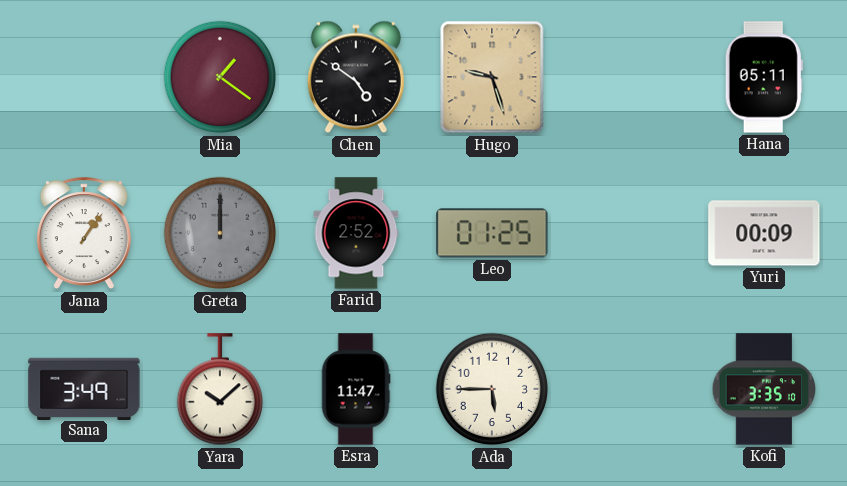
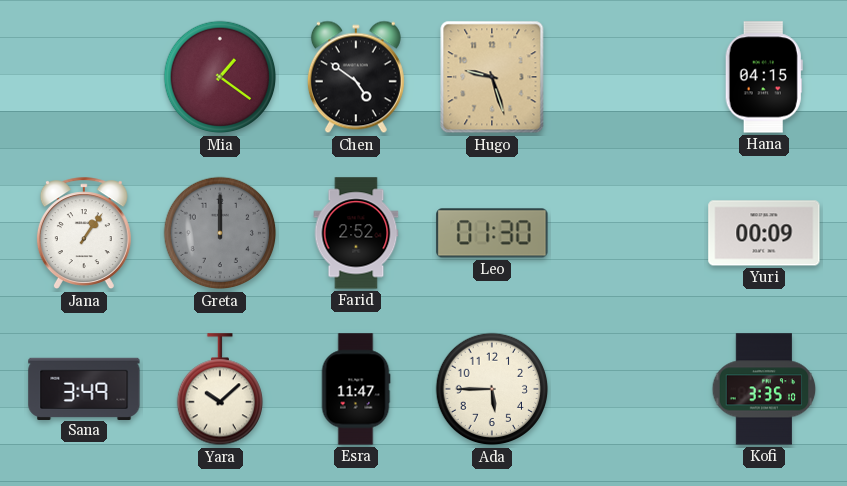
Hana: 05:11 -> 04:15
Leo: 01:25 -> 01:30
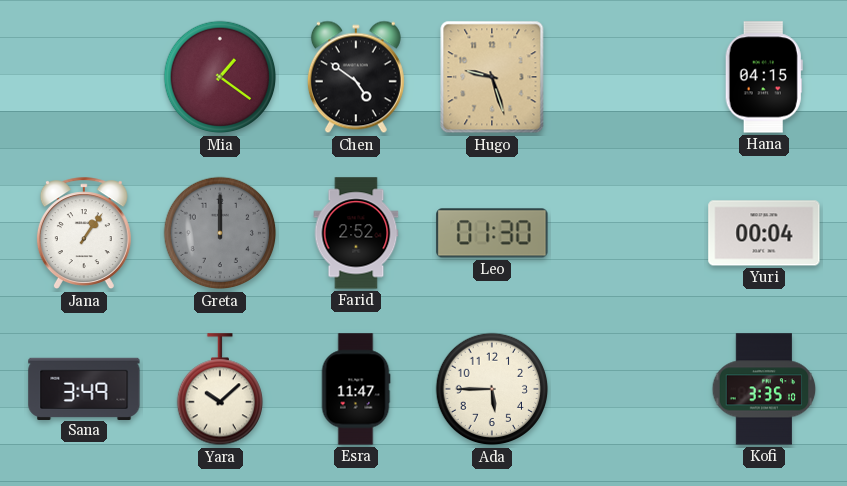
Yuri: 00:09 -> 00:04
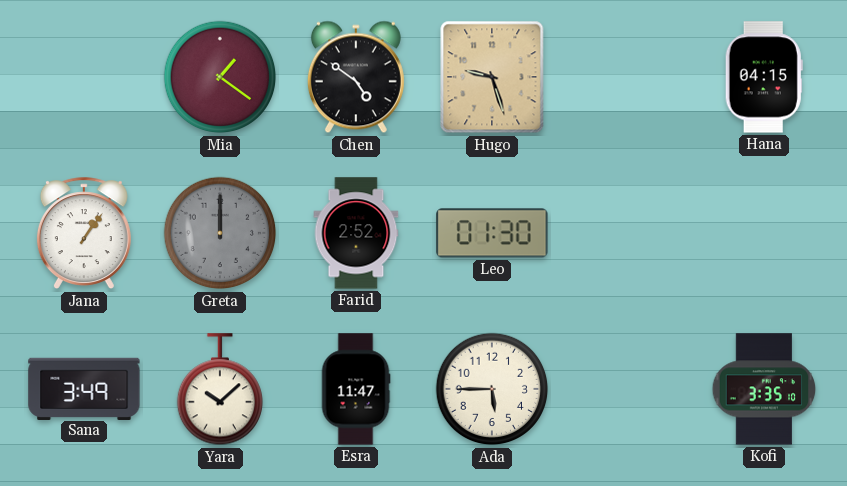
Yuri: 00:04 -> none
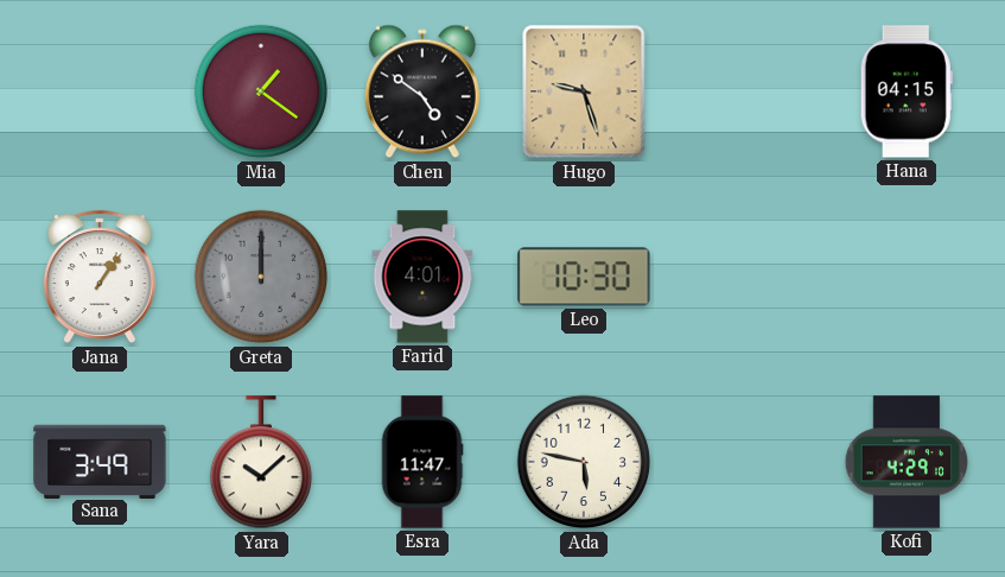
Farid: 2:52 -> 4:01
Leo: 01:30 -> 10:30
Ada: 5:45 -> 5:47
Kofi: 3:35 -> 4:29
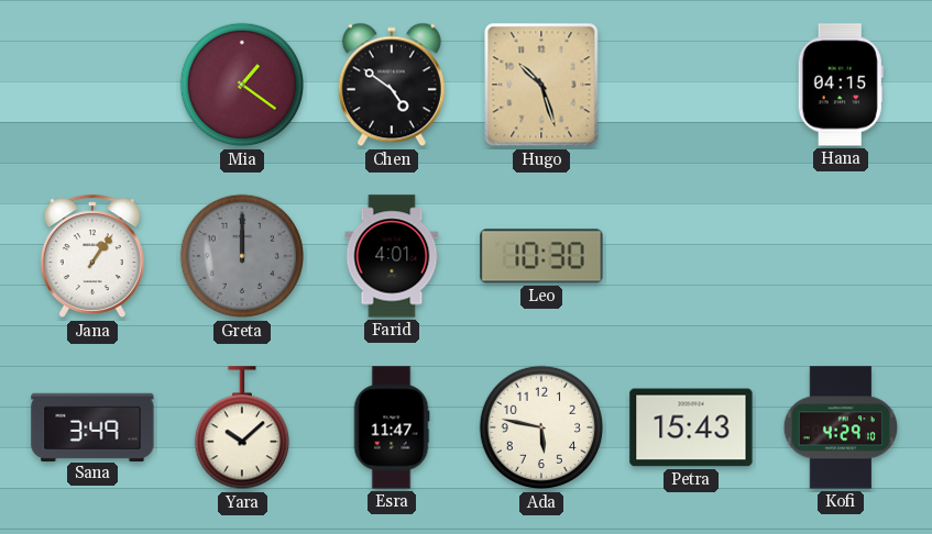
Hugo: 9:27 -> 10:27
Petra: none -> 15:43
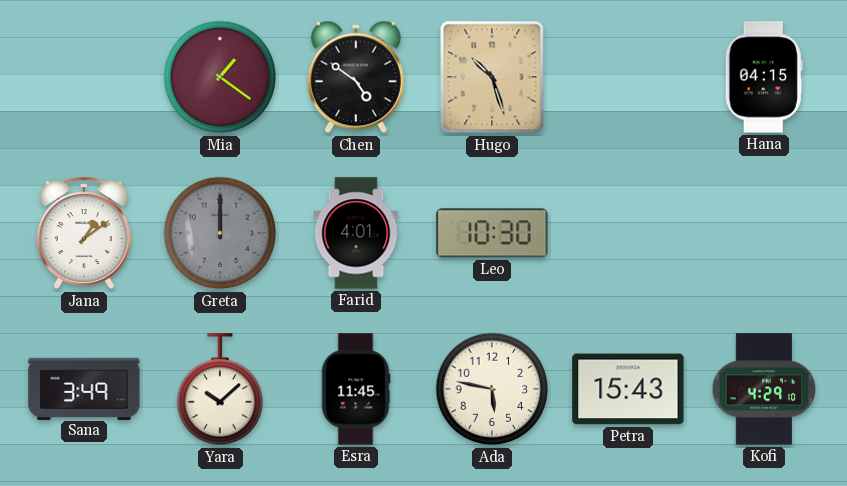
Jana: 1:06 -> 1:09
Esra: 11:47 -> 11:45
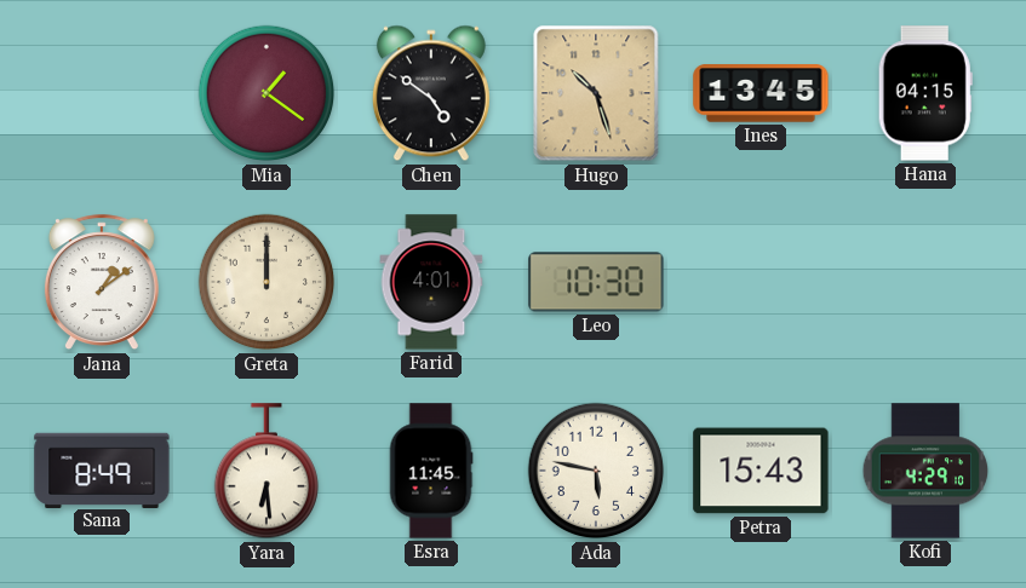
Ines: none -> 13:45
Greta dial: grey -> cream
Sana: 3:49 -> 8:49
Yara: 10:08 -> 6:29
